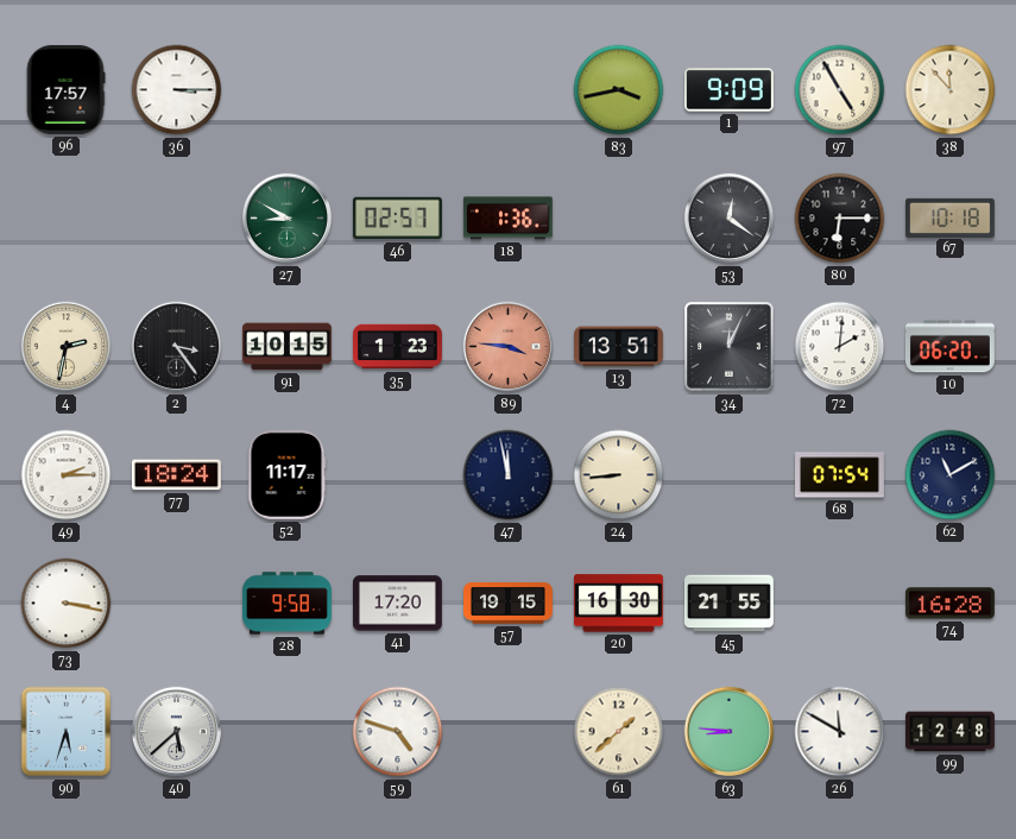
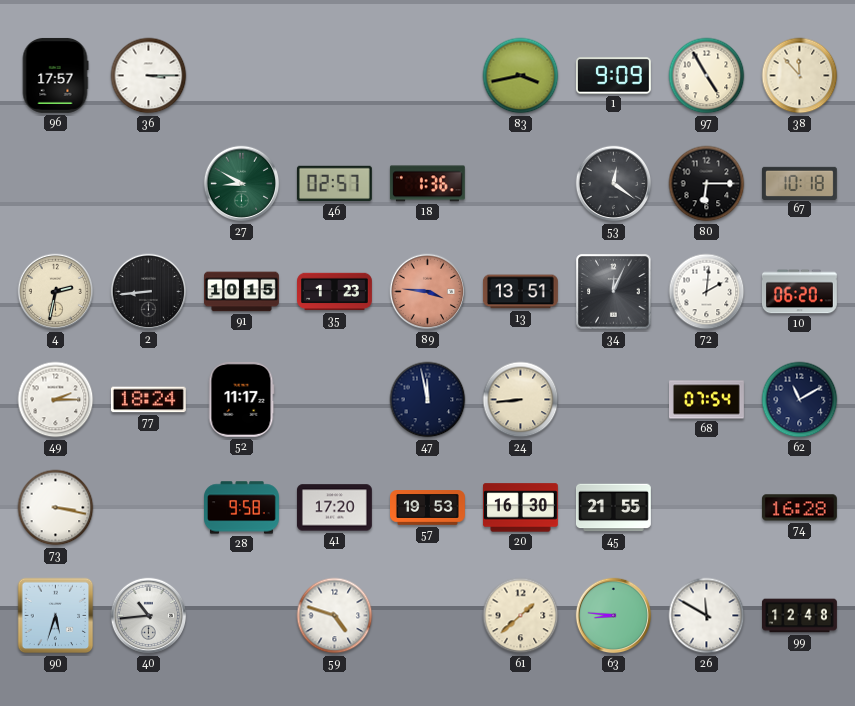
2: 3:24 -> 8:44
57: 19:15 -> 19:53
40: 5:38 -> 10:44
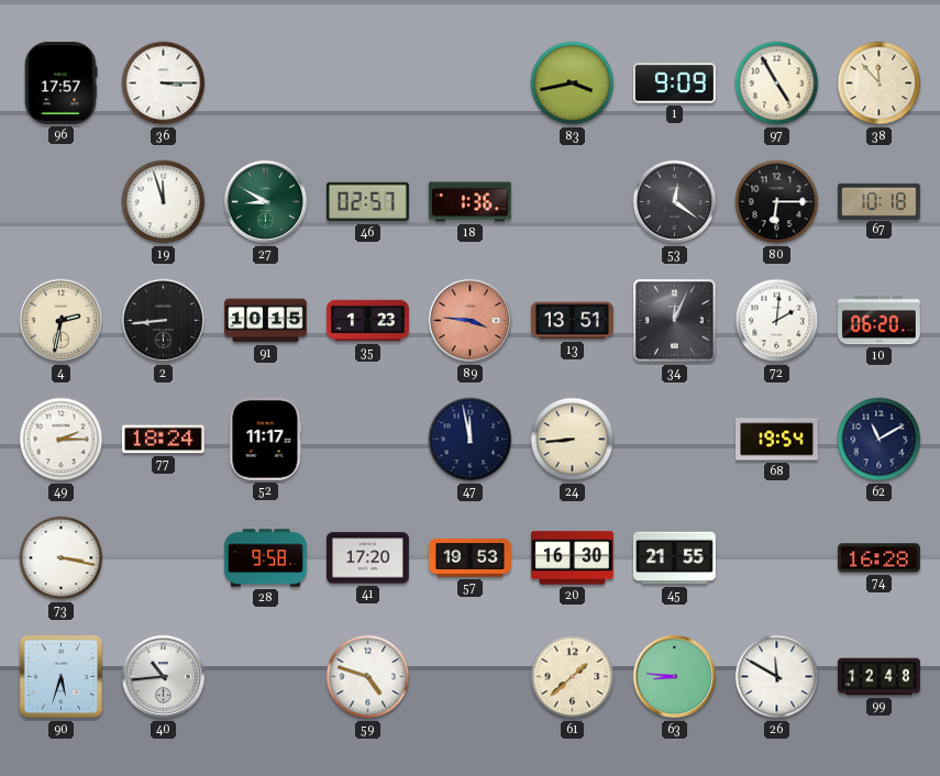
19: none -> 11:57
68: 07:54 -> 19:54
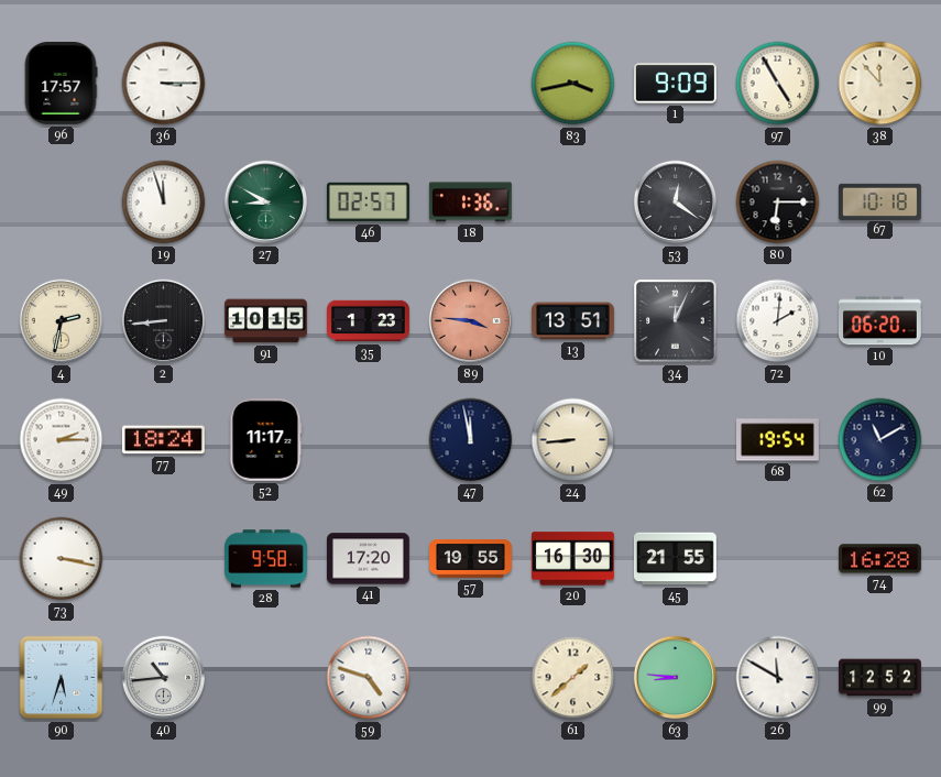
57: 19:53 -> 19:55
99: 12:48 -> 12:52
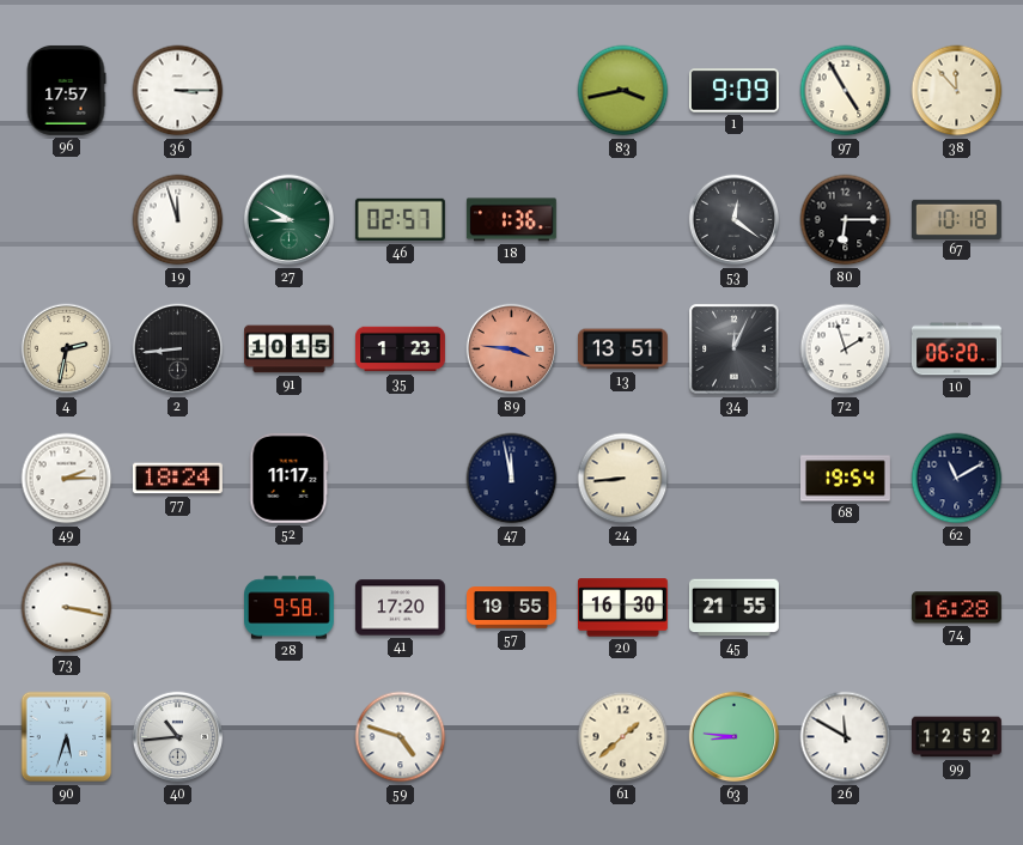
72: 2:01 -> 1:57
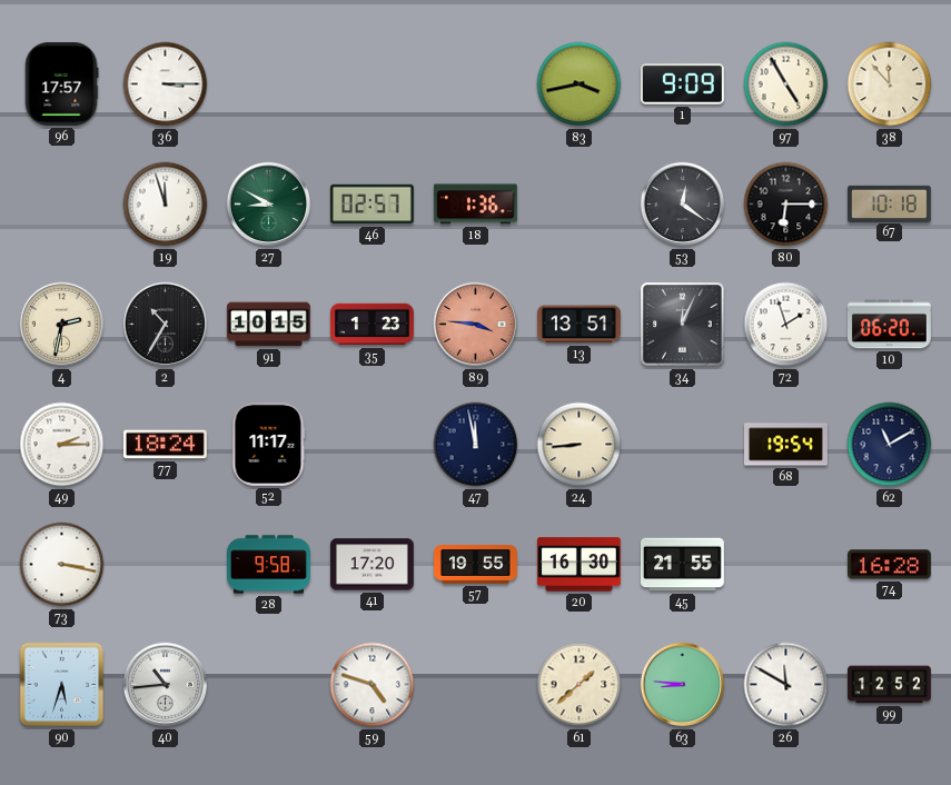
2: 8:44 -> 10:35
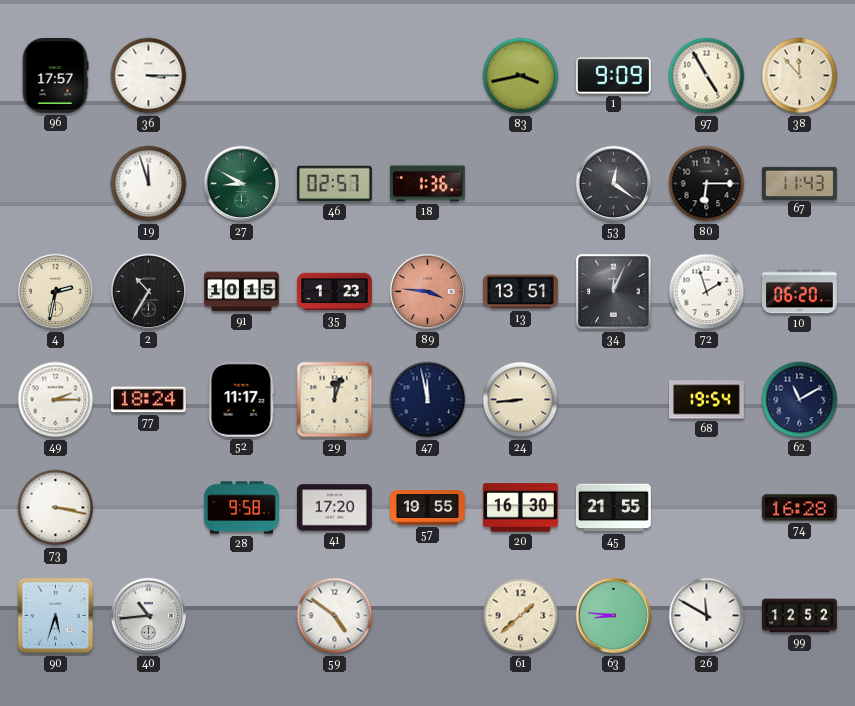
67: 10:18 -> 11:43
29: none -> 12:03
59: 4:48 -> 4:51
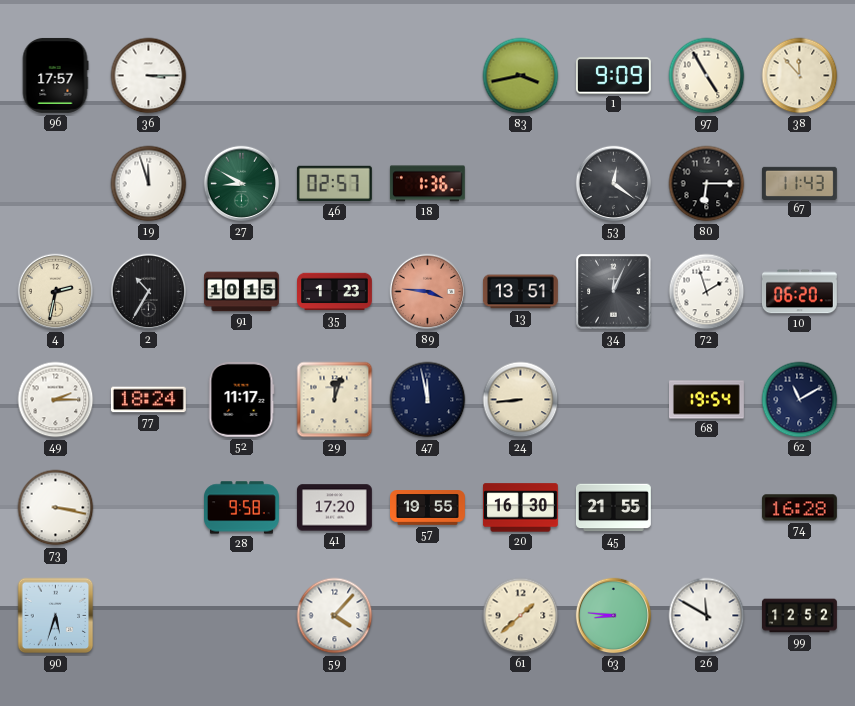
40: 10:44 -> none
59: 4:51 -> 4:07
